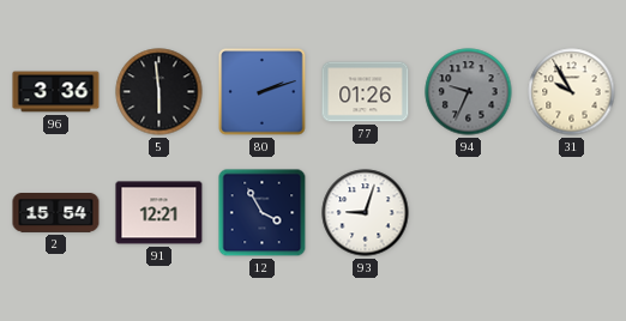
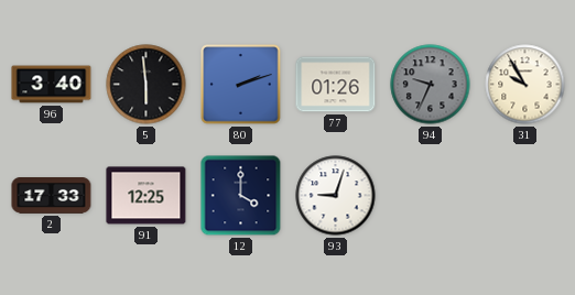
96: 3:36 -> 3:40
2: 15:54 -> 17:33
91: 12:21 -> 12:25
12: 3:55 -> 4:00
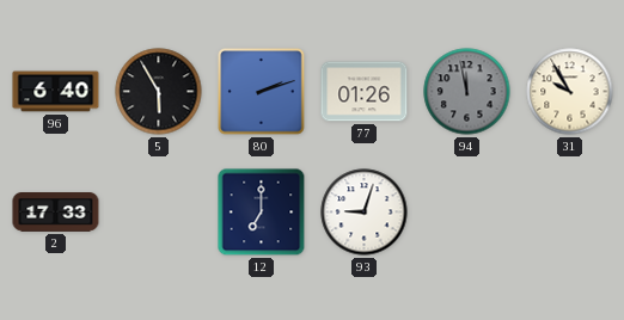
96: 3:40 -> 6:40
5: 5:59 -> 5:55
94: 9:34 -> 11:58
91: 12:25 -> none
12: 4:00 -> 7:00
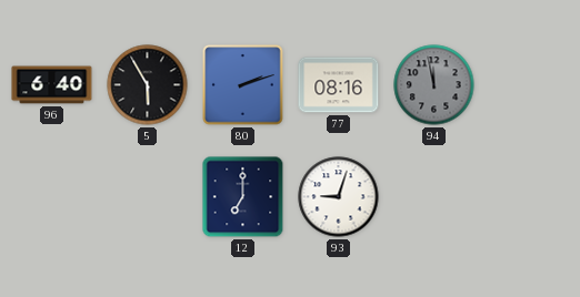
77: 01:26 -> 08:16
31: 9:55 -> none
2: 17:33 -> none
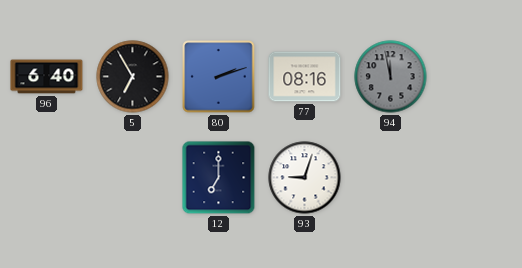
5: 5:55 -> 6:55
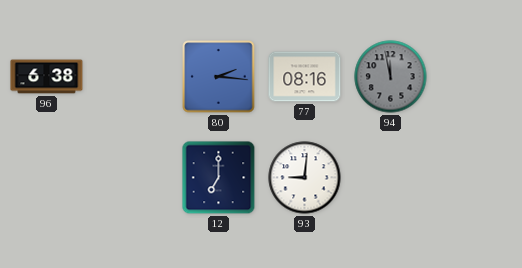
96: 6:40 -> 6:38
5: 6:55 -> none
80: 2:12 -> 2:16
93: 9:03 -> 9:01
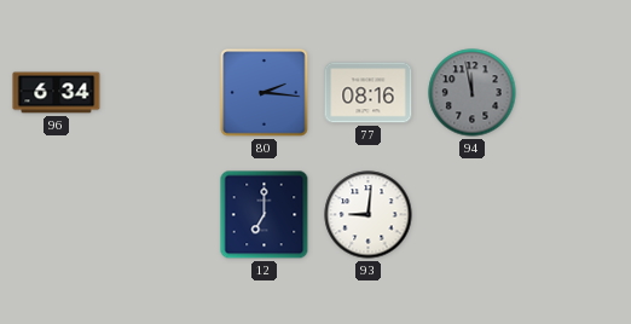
96: 6:38 -> 6:34
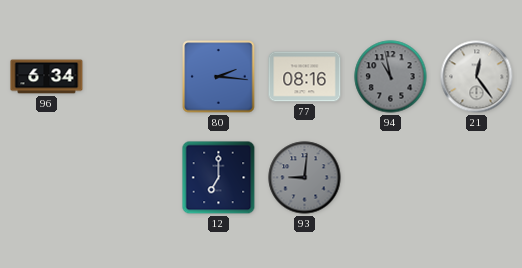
94: 11:58 -> 10:58
21: none -> 12:24
93 dial: white -> grey
